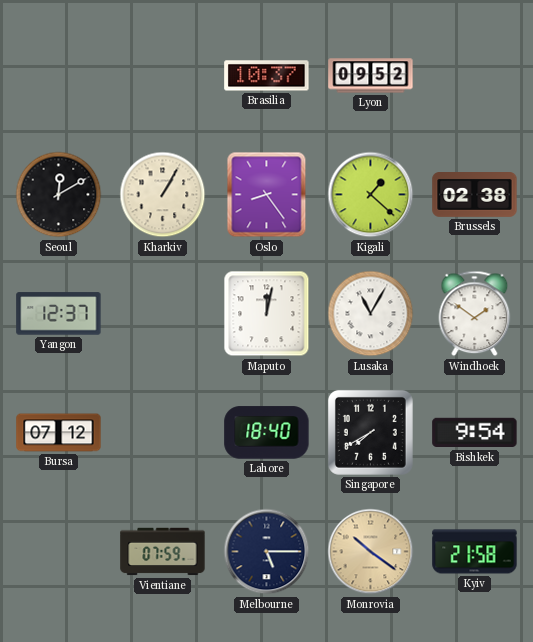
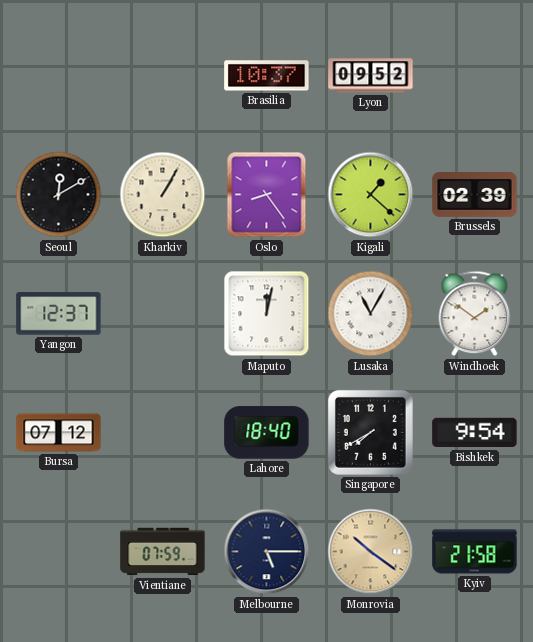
Brussels: 02:38 -> 02:39
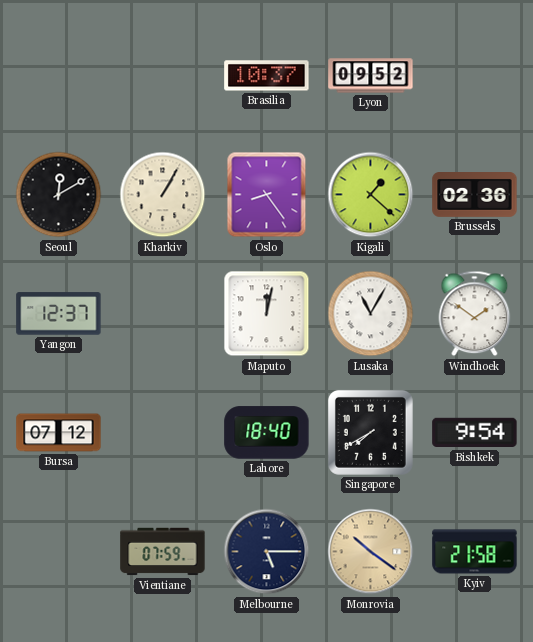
Brussels: 02:39 -> 02:36
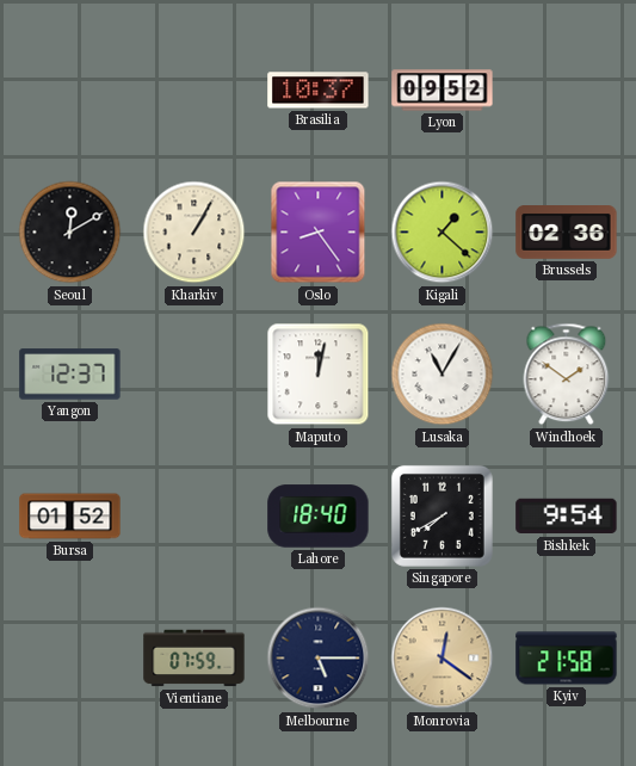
Bursa: 07:12 -> 01:52
Monrovia: 10:21 -> 12:21
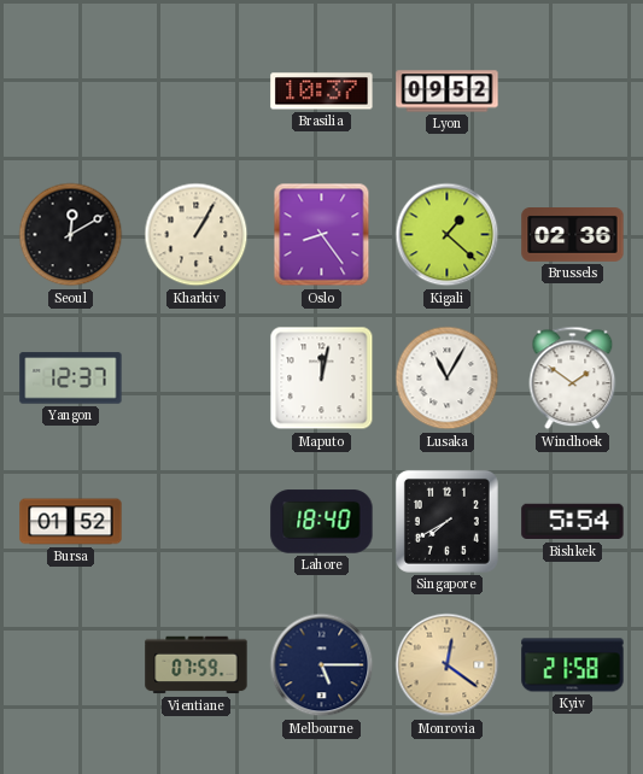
Bishkek: 9:54 -> 5:54
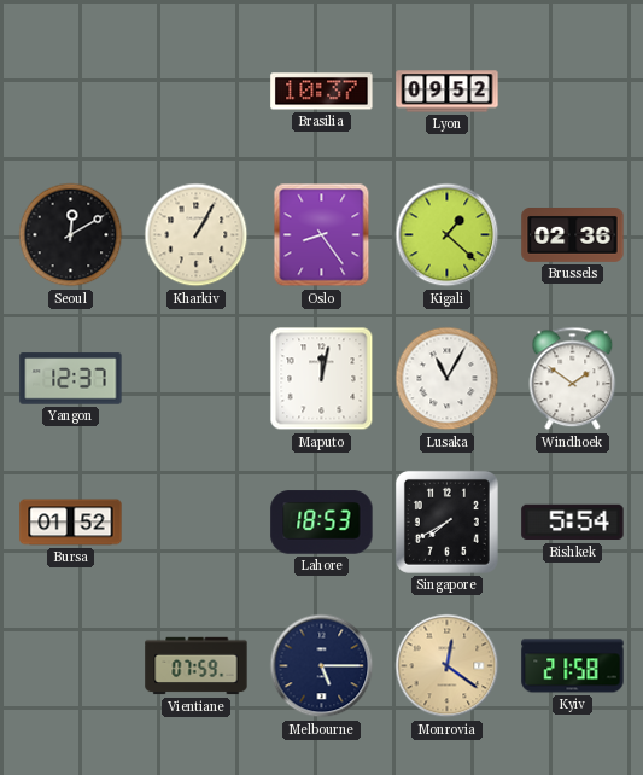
Lahore: 18:40 -> 18:53
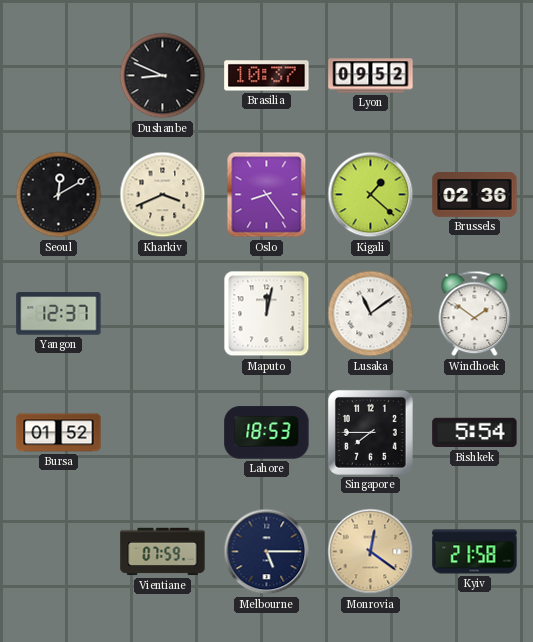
Dushanbe: none -> 8:49
Kharkiv: 1:05 -> 3:41
Lusaka: 11:05 -> 11:09
Singapore: 7:40 -> 7:45
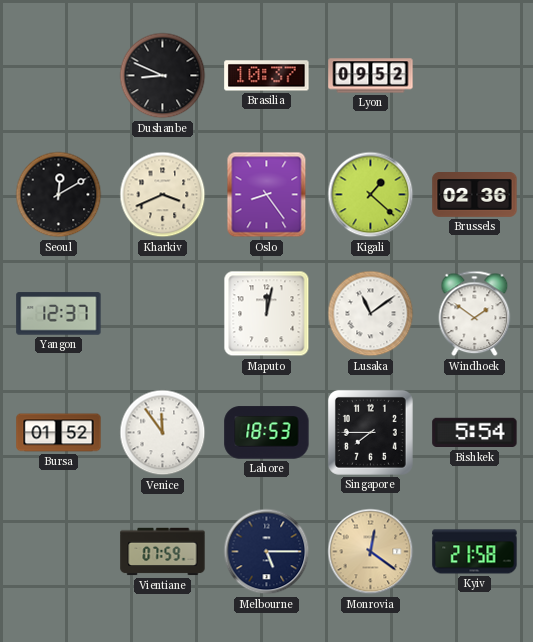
Venice: none -> 11:54
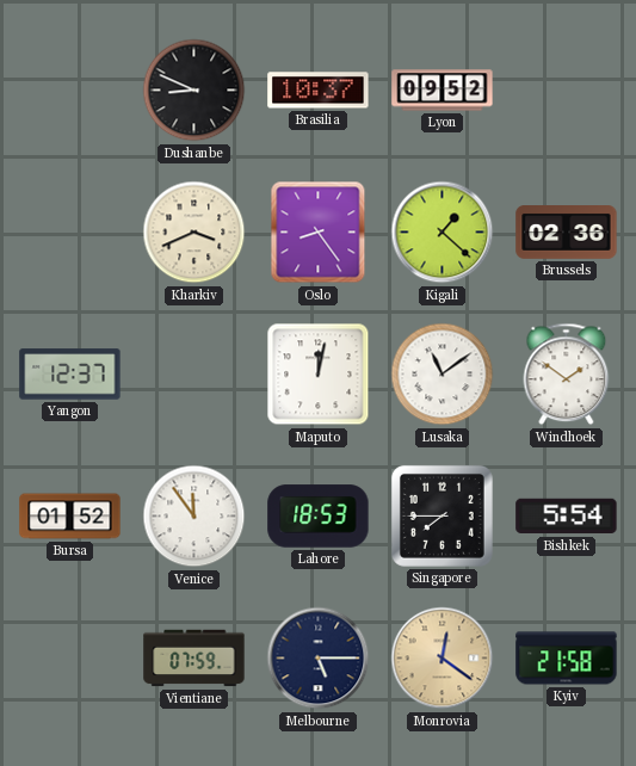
Seoul: 12:10 -> none
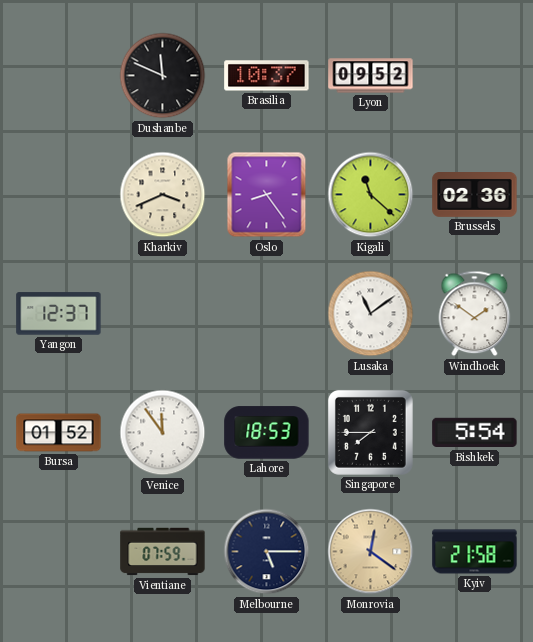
Dushanbe: 8:49 -> 11:49
Kigali: 1:22 -> 11:22
Maputo: 12:02 -> none
